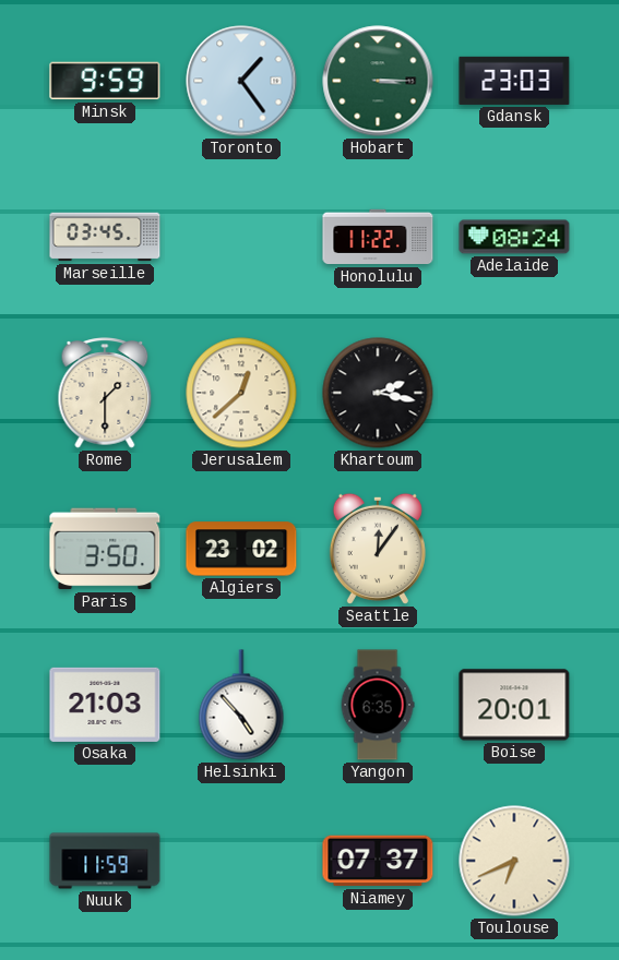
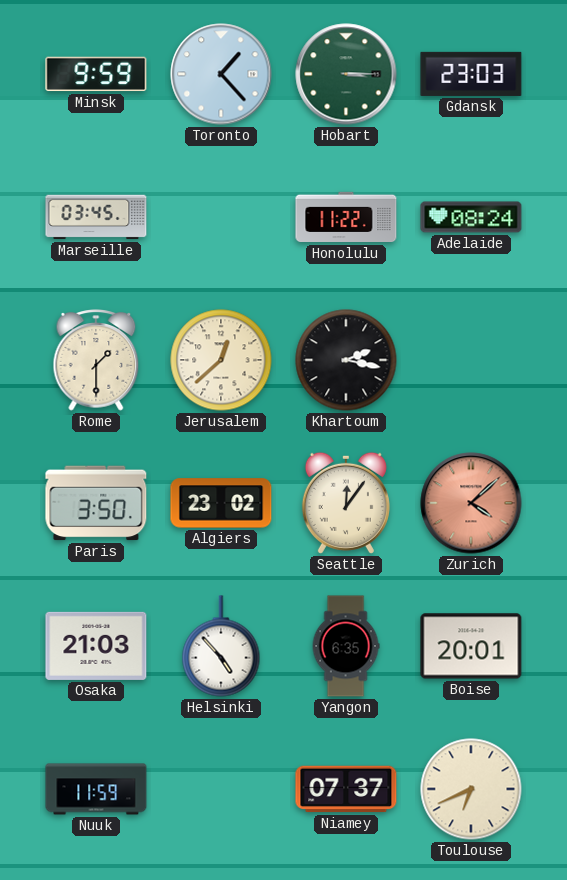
Toronto: 1:24 -> 1:23
Zurich: none -> 4:08
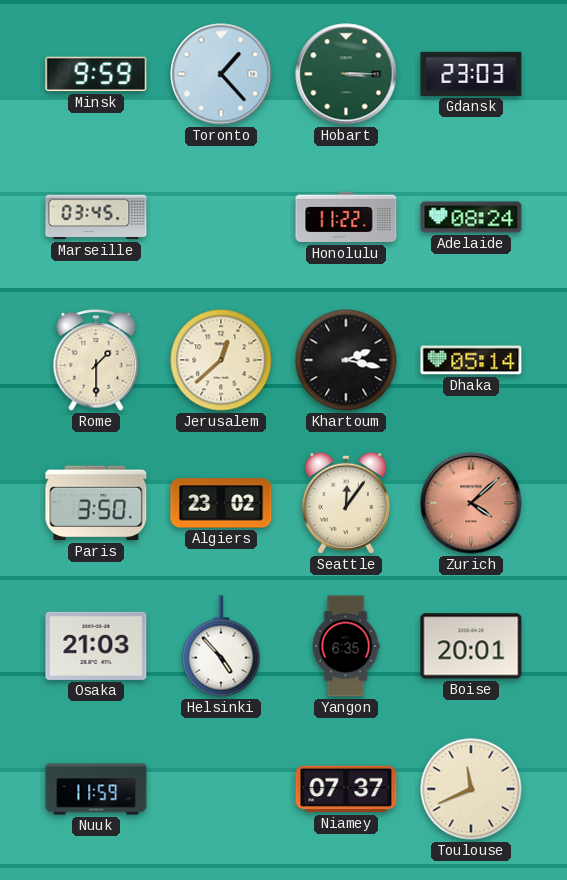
Dhaka: none -> 05:14
Toulouse: 6:41 -> 11:41
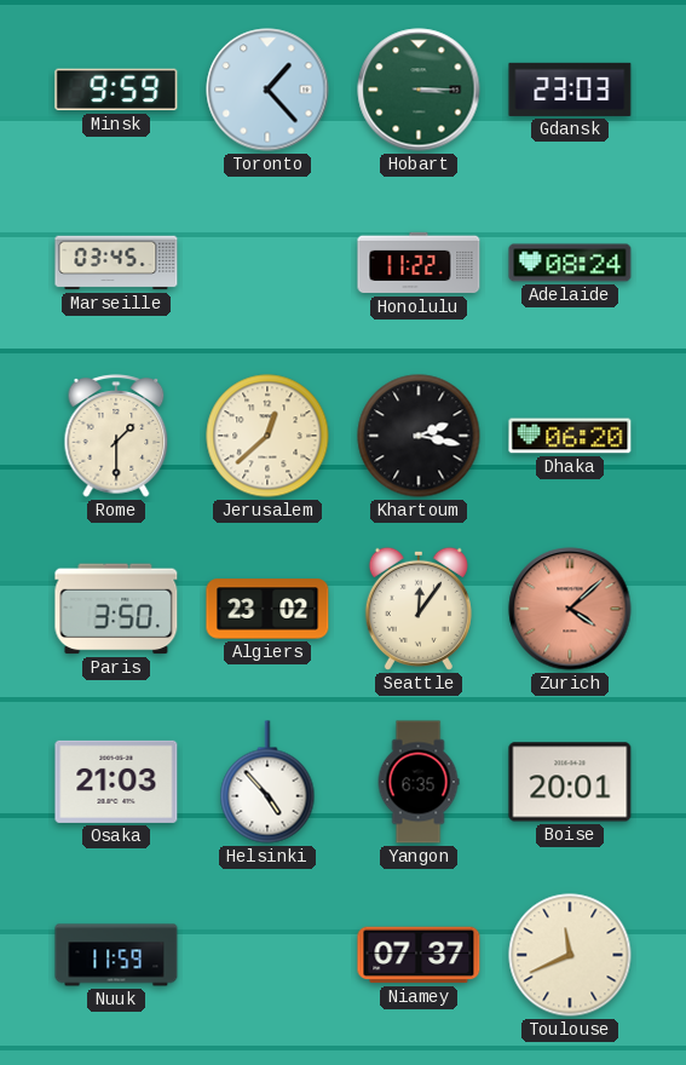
Dhaka: 05:14 -> 06:20
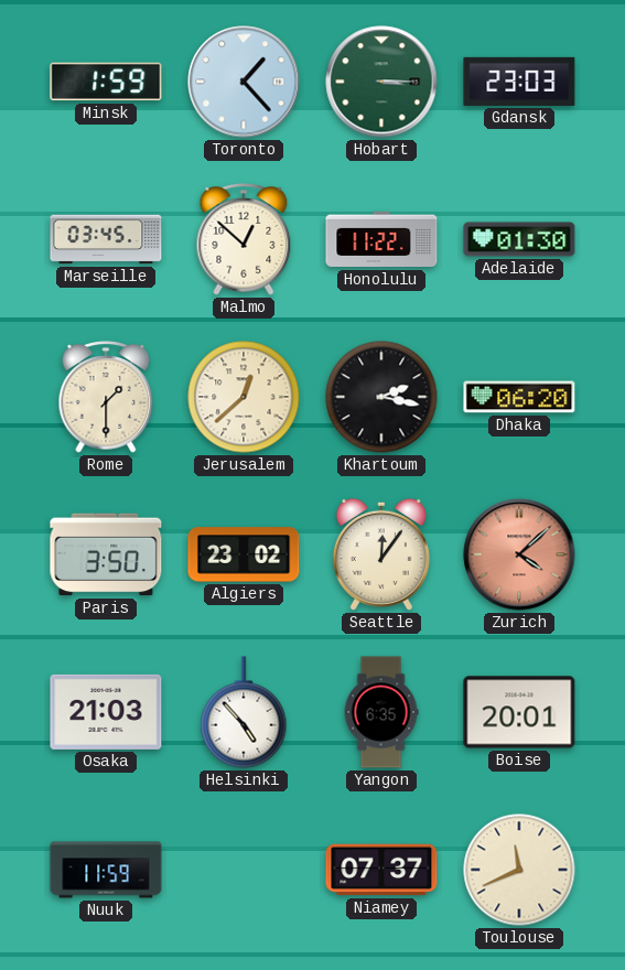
Minsk: 9:59 -> 1:59
Malmo: none -> 12:52
Adelaide: 08:24 -> 01:30
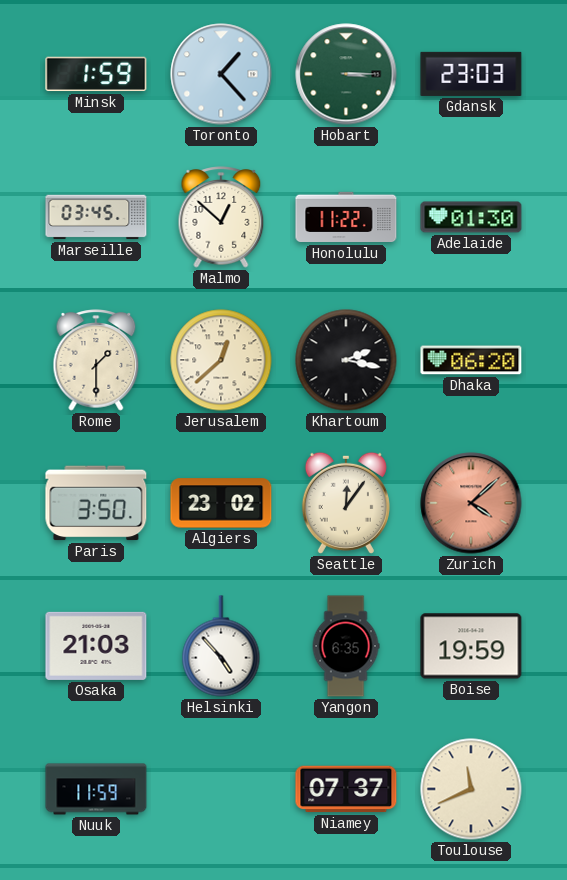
Boise: 20:01 -> 19:59
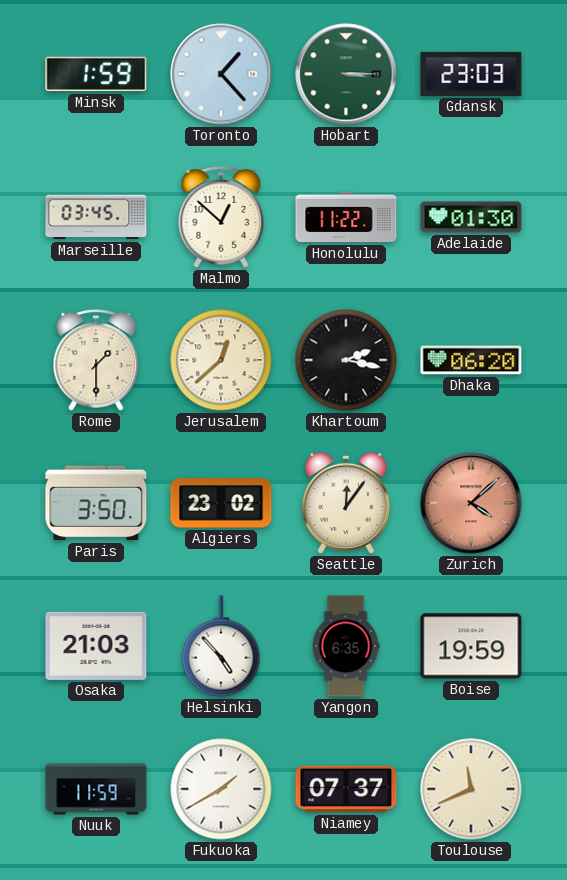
Fukuoka: none -> 1:40
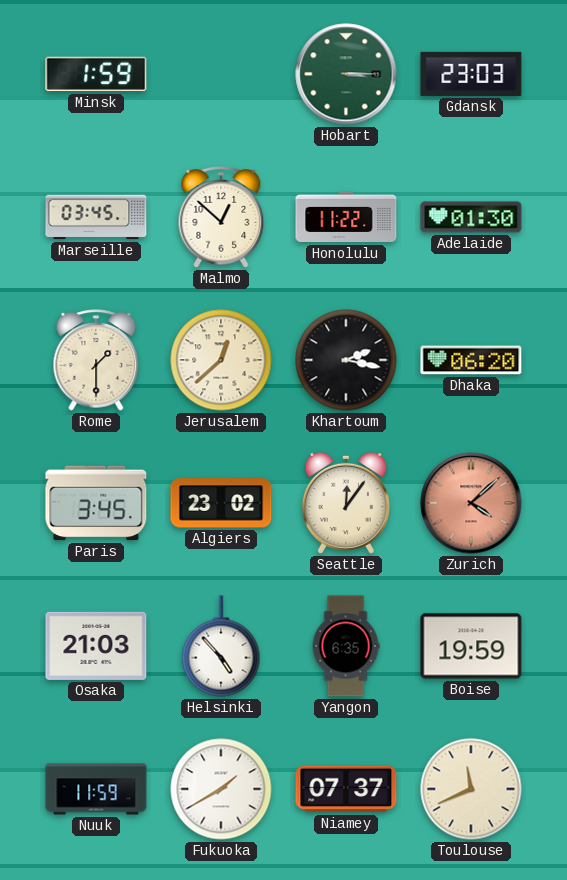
Toronto: 1:23 -> none
Paris: 3:50 -> 3:45
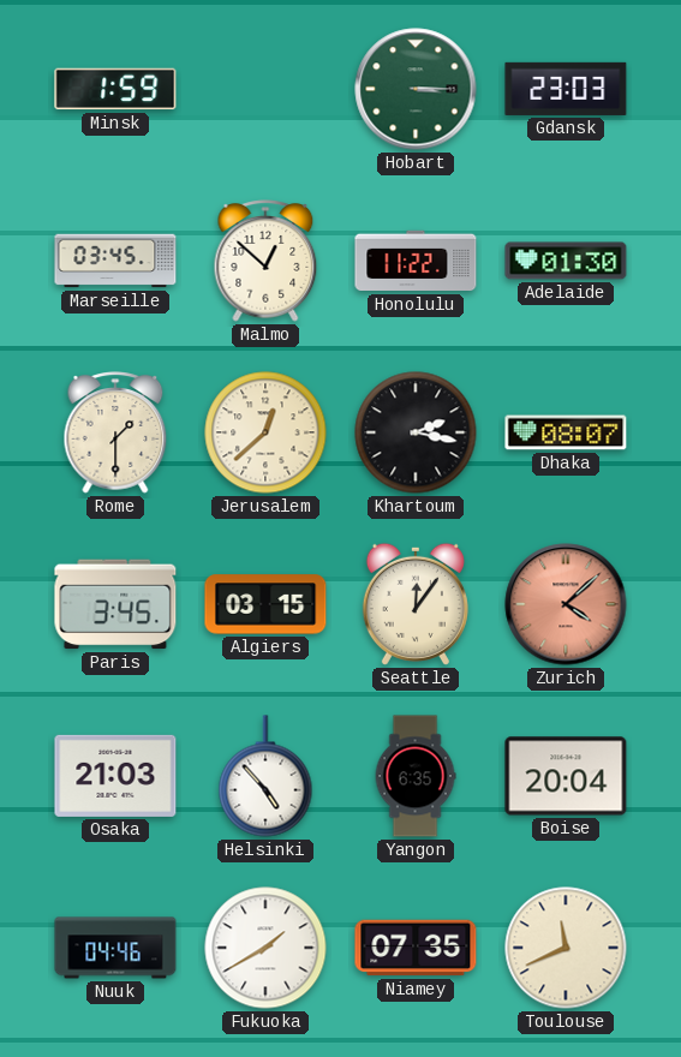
Dhaka: 06:20 -> 08:07
Algiers: 23:02 -> 03:15
Boise: 19:59 -> 20:04
Nuuk: 11:59 -> 04:46
Niamey: 07:37 -> 07:35
